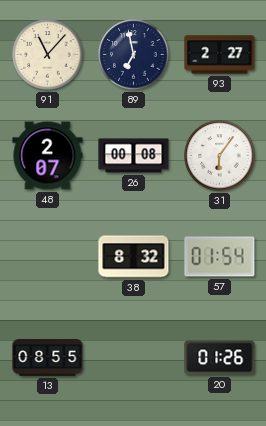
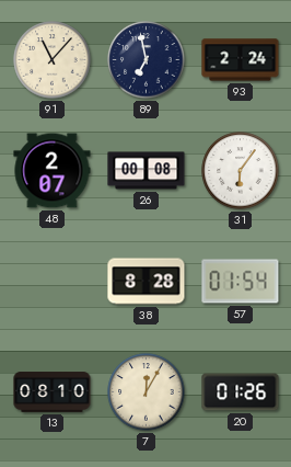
93: 2:27 -> 2:24
38: 8:32 -> 8:28
13: 08:55 -> 08:10
7: none -> 12:05
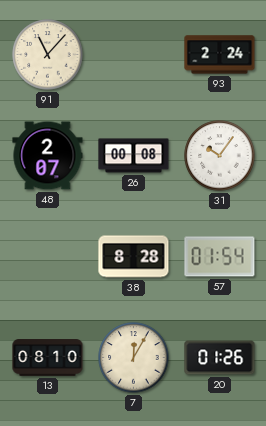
89: 6:58 -> none
31: 6:06 -> 10:06
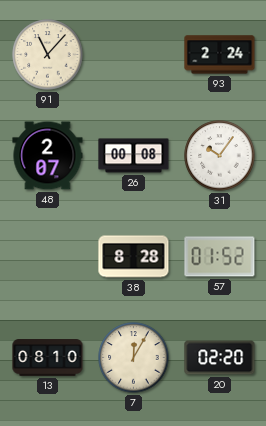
57: 01:54 -> 01:52
20: 01:26 -> 02:20
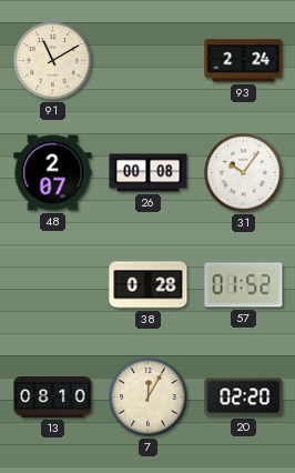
91: 11:07 -> 11:10
38: 8:28 -> 0:28
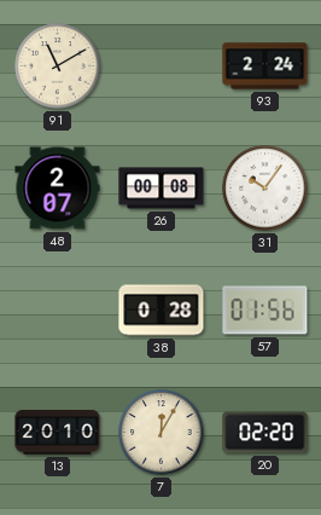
57: 01:52 -> 01:56
13: 08:10 -> 20:10
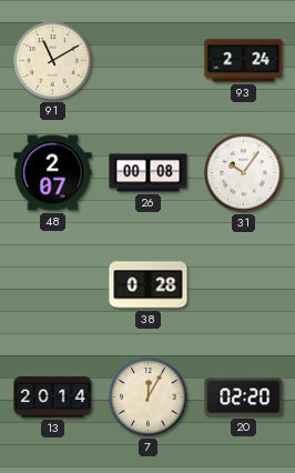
57: 01:56 -> none
13: 20:10 -> 20:14
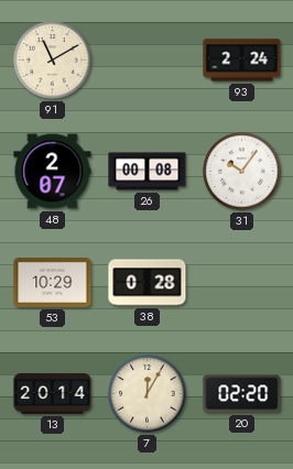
53: none -> 10:29
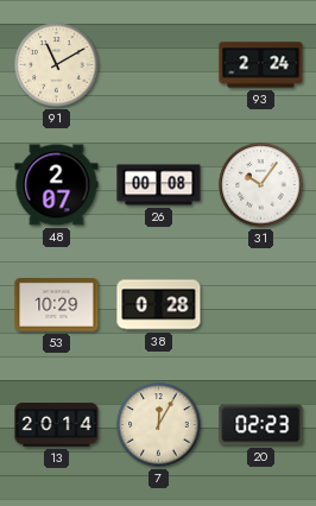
20: 02:20 -> 02:23
